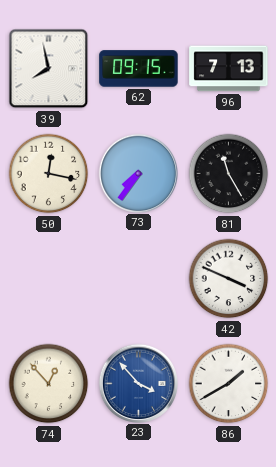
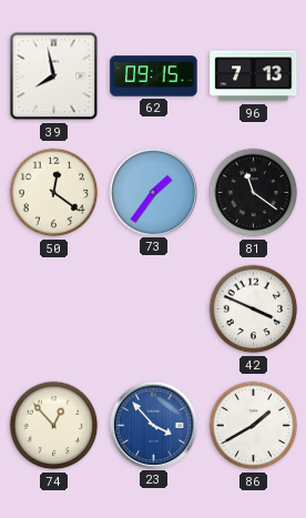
50: 12:17 -> 12:21
73: 7:36 -> 1:36
81: 11:25 -> 11:21
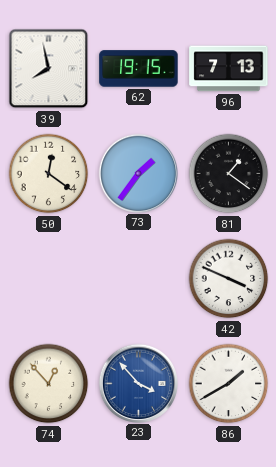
62: 09:15 -> 19:15
81: 11:21 -> 1:21
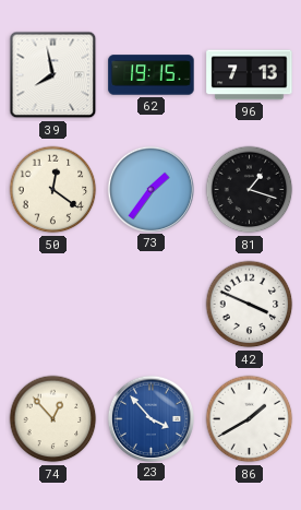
81: 1:21 -> 1:18
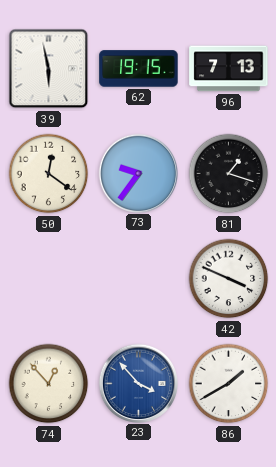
39: 7:58 -> 5:58
73: 1:36 -> 9:36
